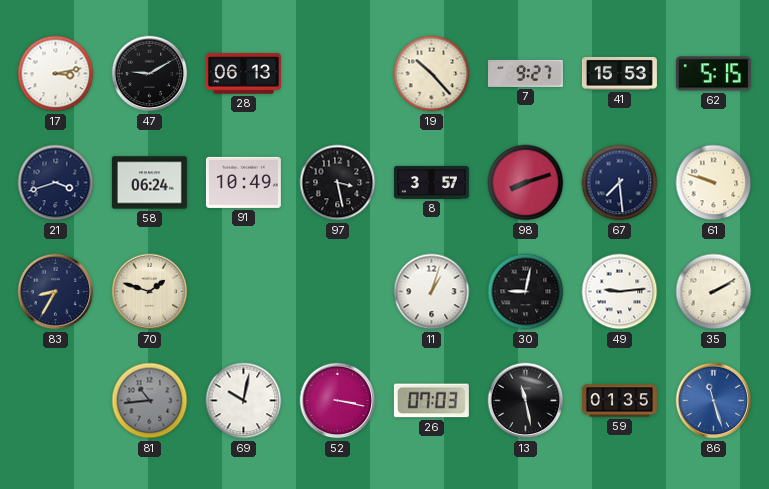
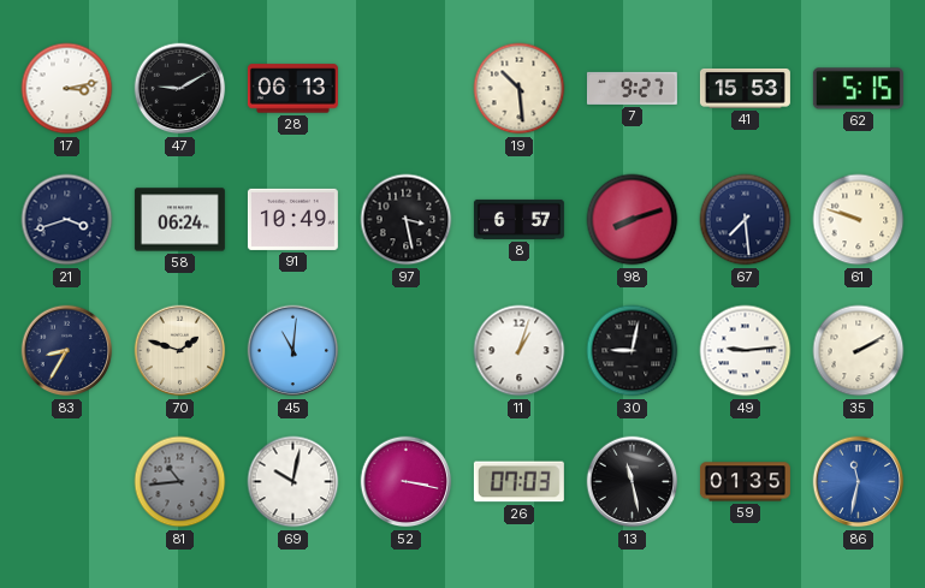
19: 10:23 -> 10:29
8: 3:57 -> 6:57
45: none -> 11:01
86: 11:27 -> 11:32
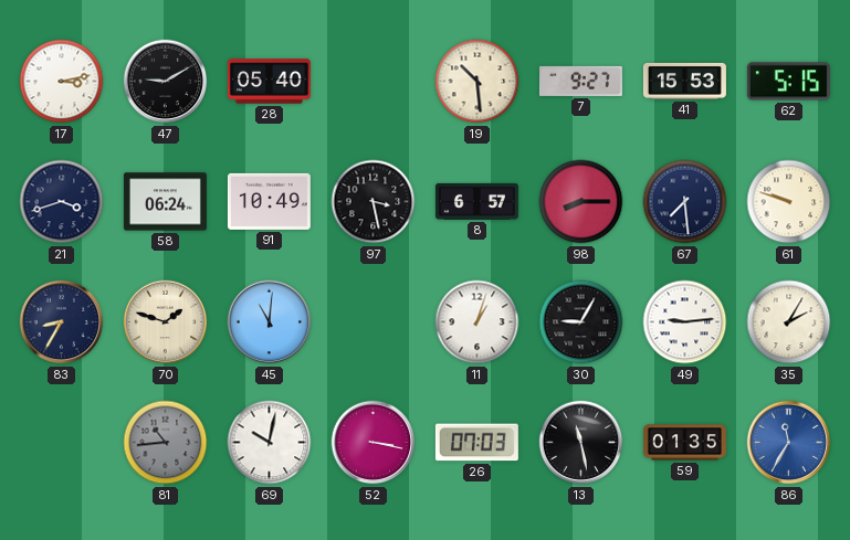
28: 06:13 -> 05:40
98: 8:12 -> 8:15
30: 9:02 -> 9:05
35: 2:10 -> 2:05
86: 11:32 -> 11:35
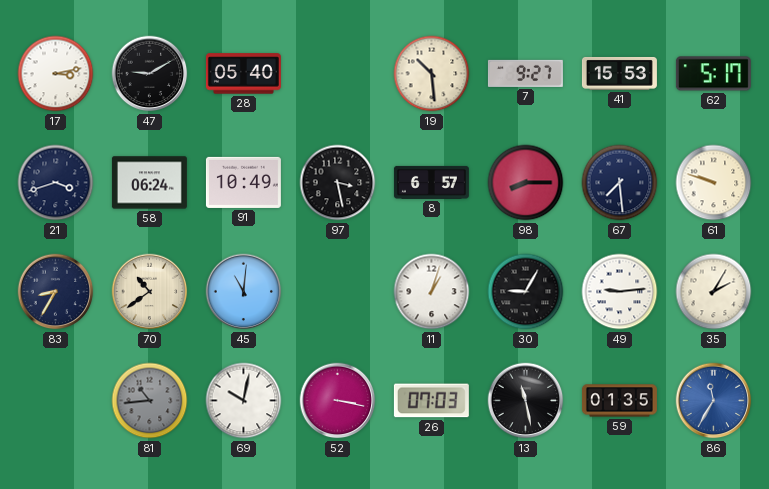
62: 5:15 -> 5:17
70: 1:48 -> 10:39
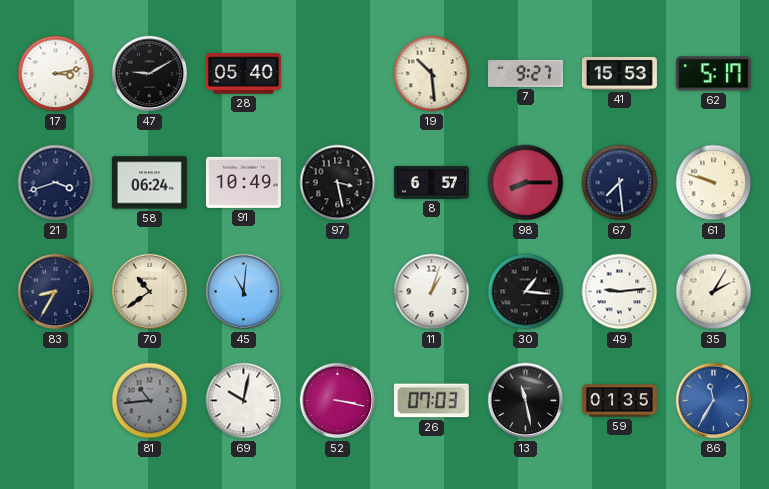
30: 9:05 -> 1:16
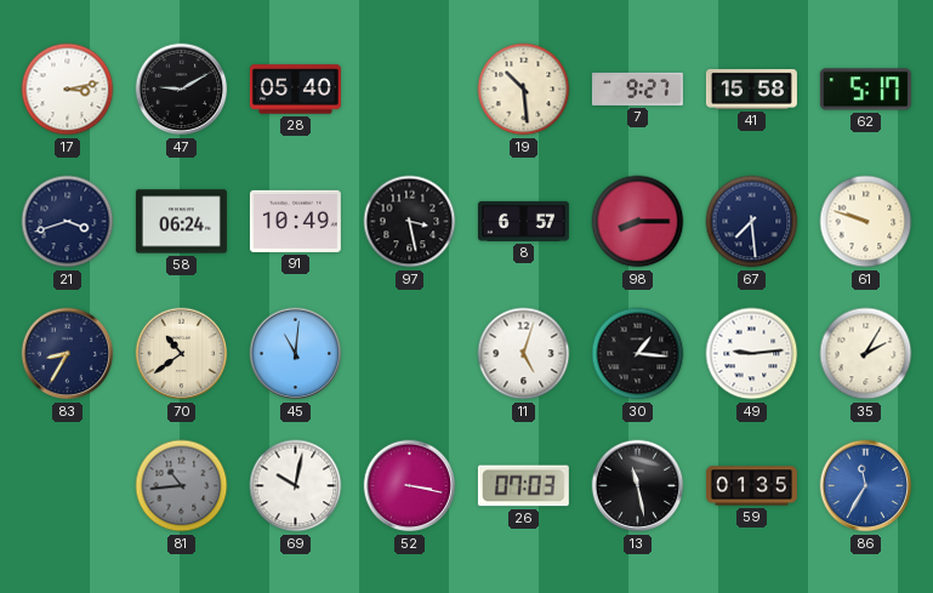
41: 15:53 -> 15:58
11: 1:03 -> 5:03
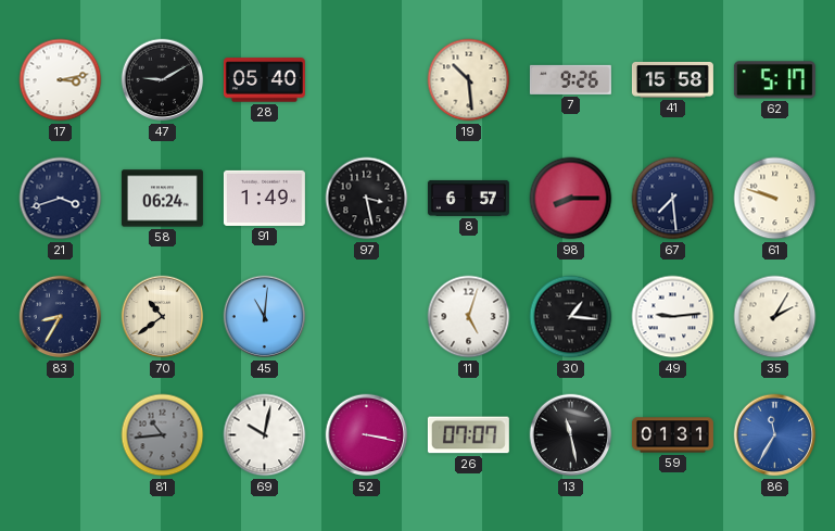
7: 9:27 -> 9:26
91: 10:49 -> 1:49
26: 07:03 -> 07:07
59: 01:35 -> 01:31
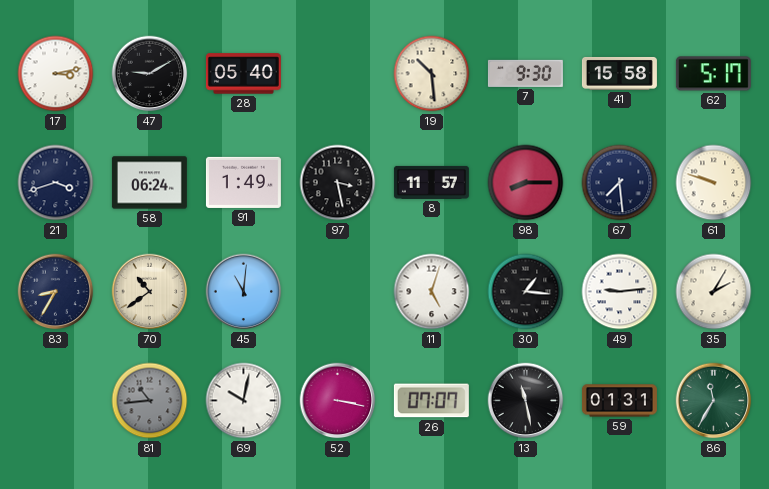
7: 9:26 -> 9:30
8: 6:57 -> 11:57
86 dial: blue -> green
